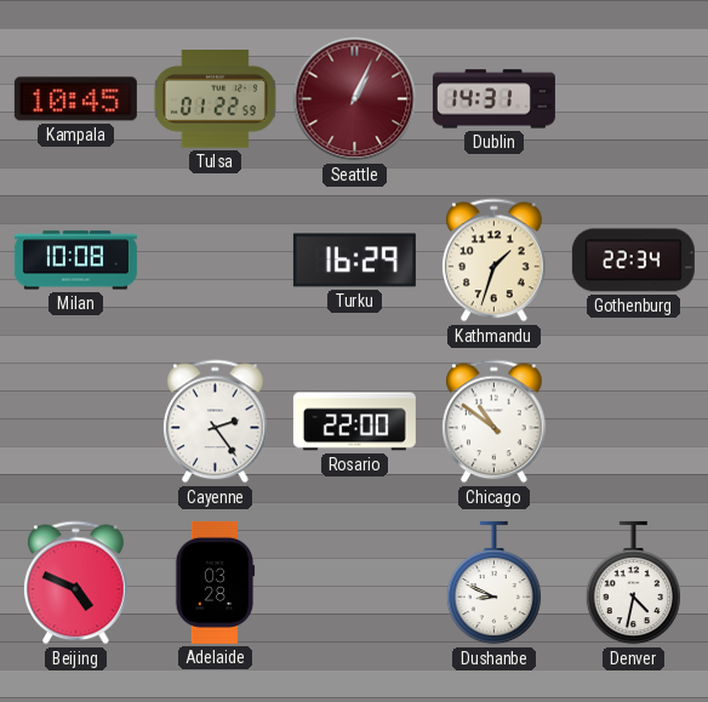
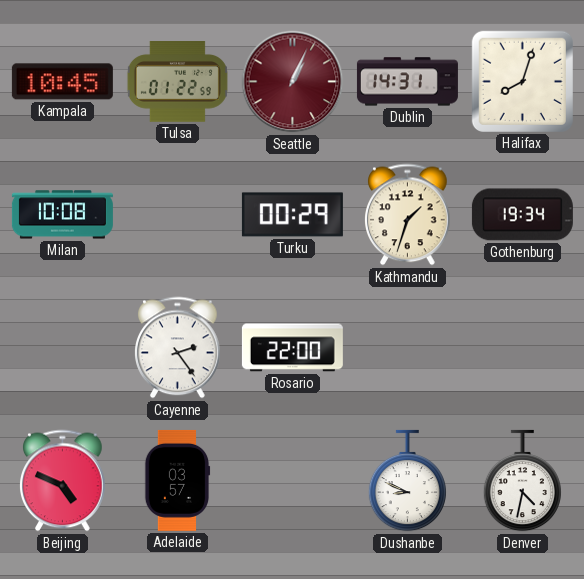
Halifax: none -> 8:03
Turku: 16:29 -> 00:29
Gothenburg: 22:34 -> 19:34
Chicago: 10:51 -> none
Adelaide: 03:28 -> 03:57
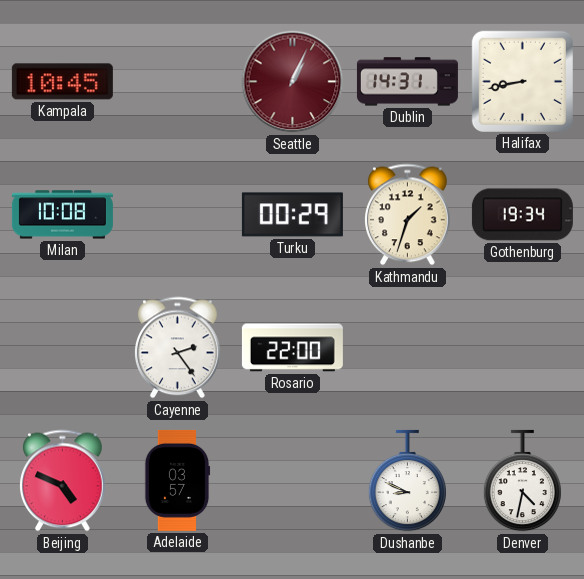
Tulsa: 01:22 -> none
Halifax: 8:03 -> 8:43
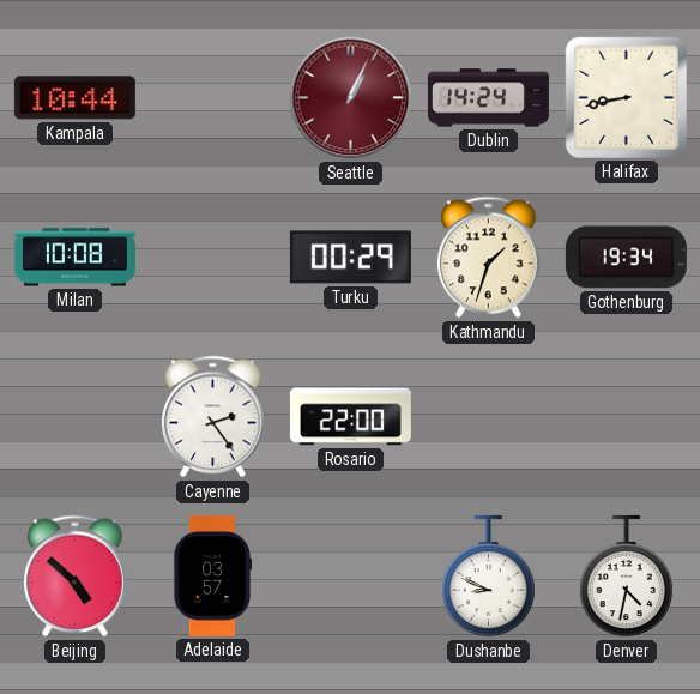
Kampala: 10:45 -> 10:44
Dublin: 14:31 -> 14:24
Beijing: 4:49 -> 4:52
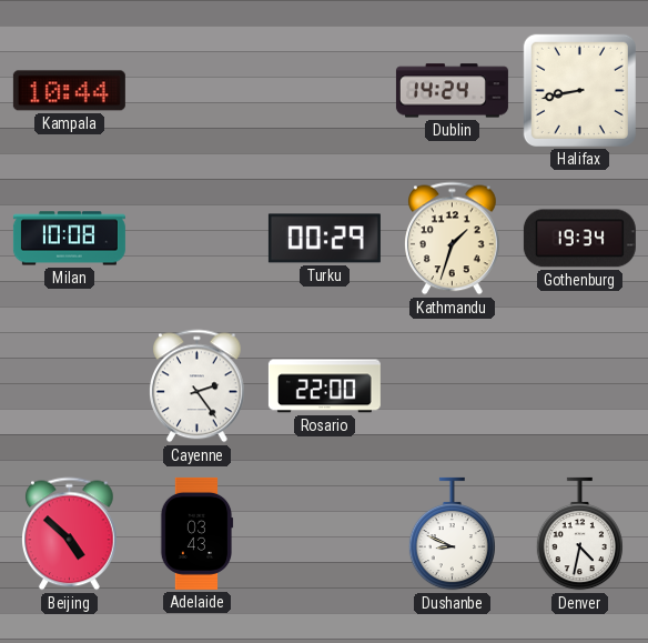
Seattle: 1:04 -> none
Adelaide: 03:57 -> 03:43
